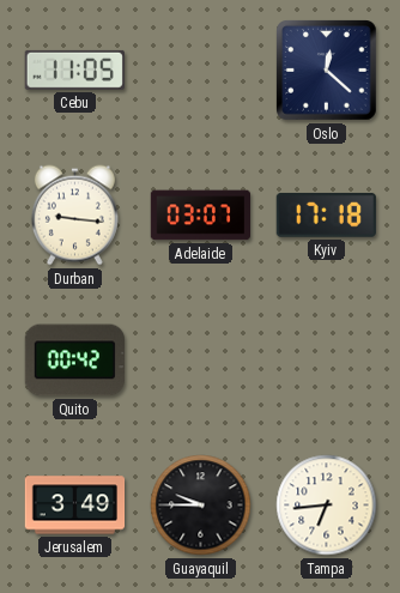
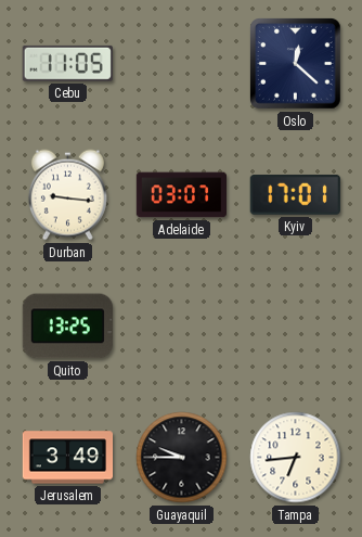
Kyiv: 17:18 -> 17:01
Quito: 00:42 -> 13:25
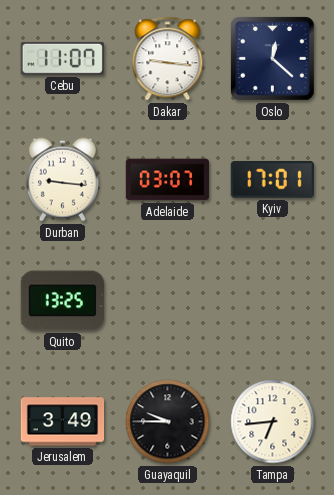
Cebu: 11:05 -> 11:07
Dakar: none -> 9:16
